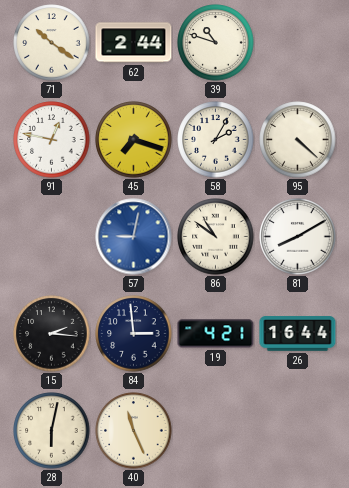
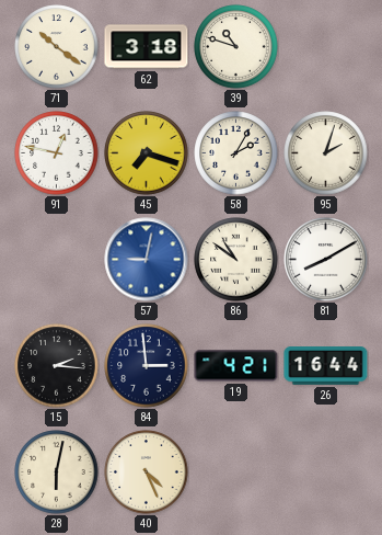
62: 2:44 -> 3:18
95: 4:22 -> 2:03
40: 11:26 -> 4:26
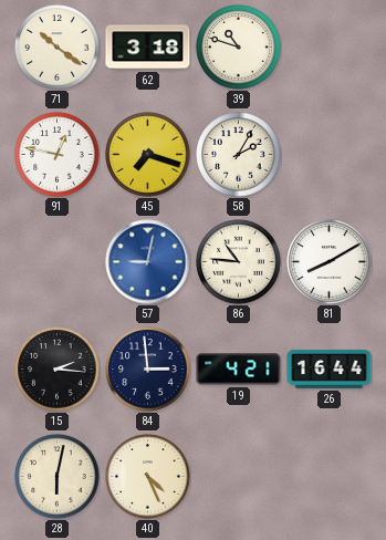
95: 2:03 -> none
86: 10:51 -> 10:46
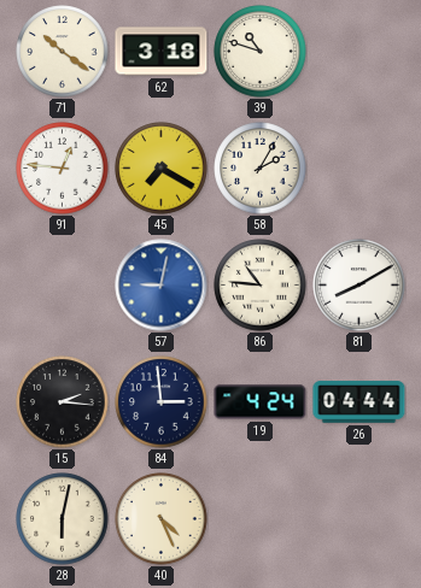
91: 12:47 -> 12:46
45: 7:18 -> 7:20
19: 4:21 -> 4:24
26: 16:44 -> 04:44
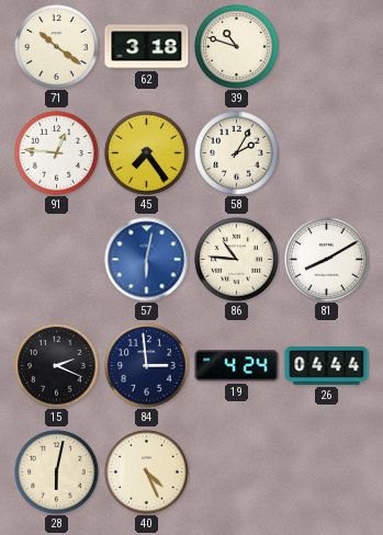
45: 7:20 -> 7:24
57: 9:02 -> 6:02
15: 2:16 -> 2:19
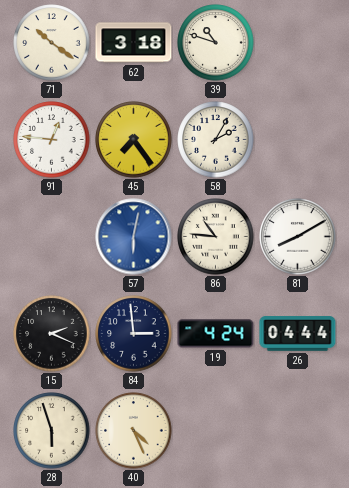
28: 6:02 -> 5:57
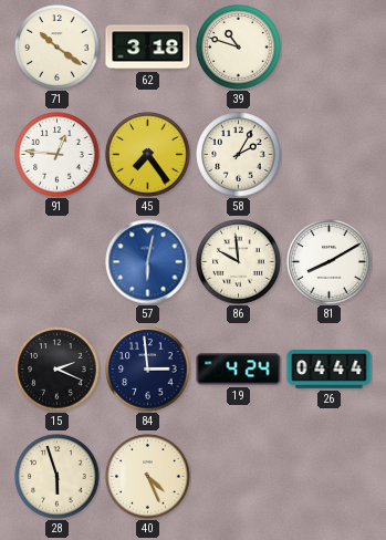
86: 10:46 -> 9:59
